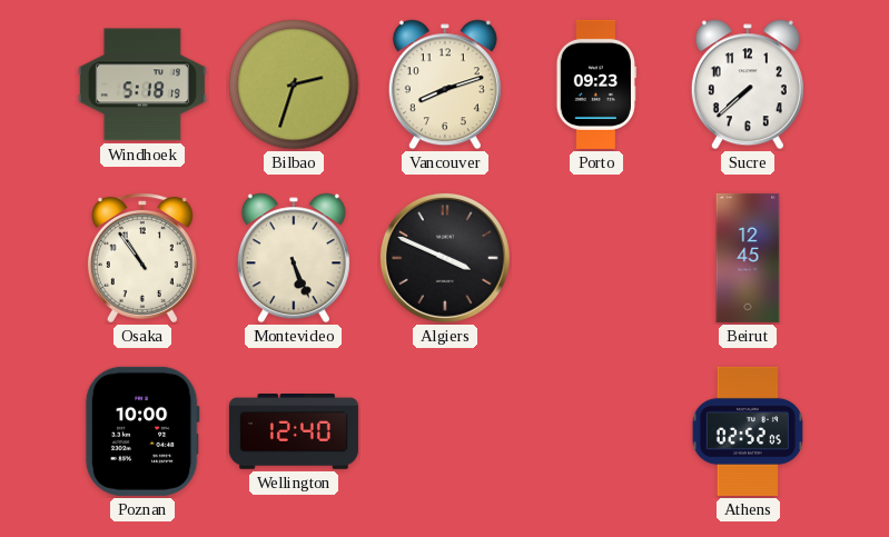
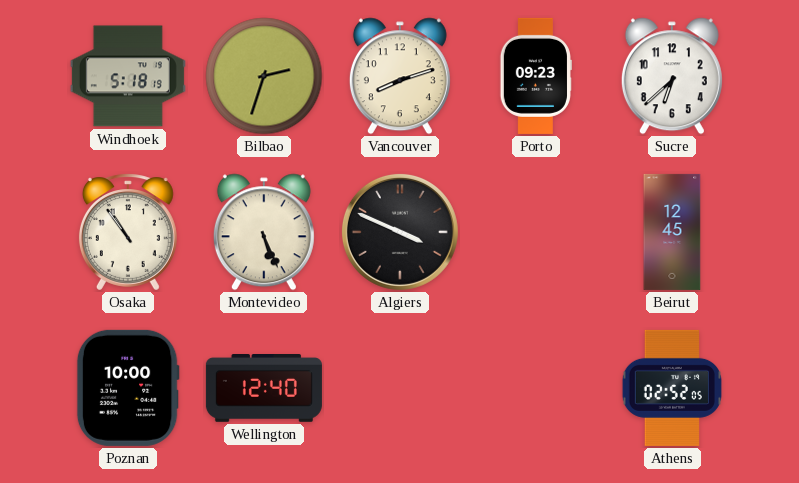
Sucre: 7:38 -> 6:38
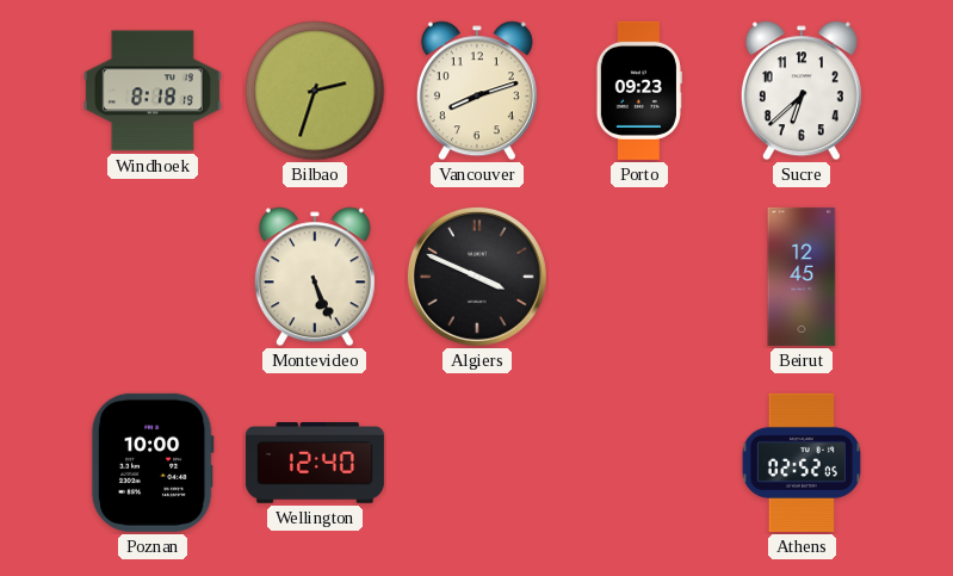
Windhoek: 5:18 -> 8:18
Osaka: 10:54 -> none
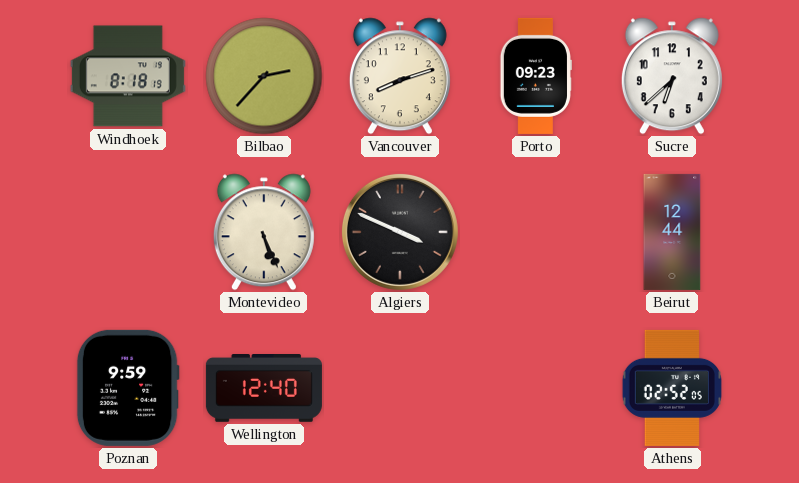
Bilbao: 2:33 -> 2:37
Beirut: 12:45 -> 12:44
Poznan: 10:00 -> 9:59
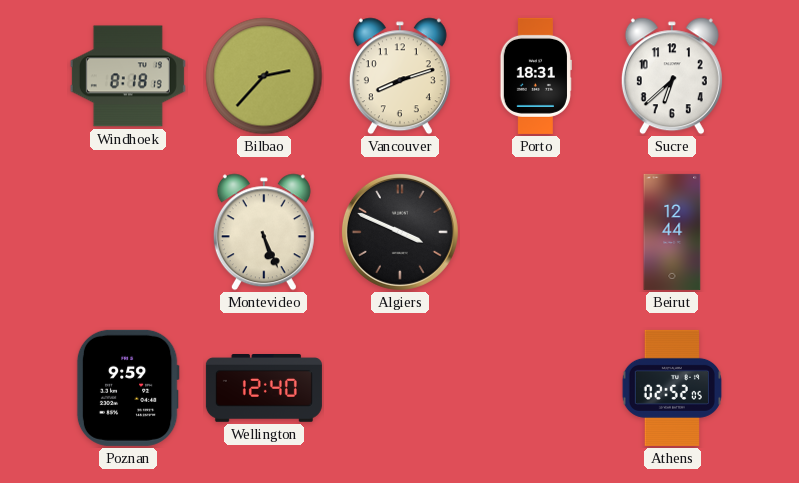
Porto: 09:23 -> 18:31
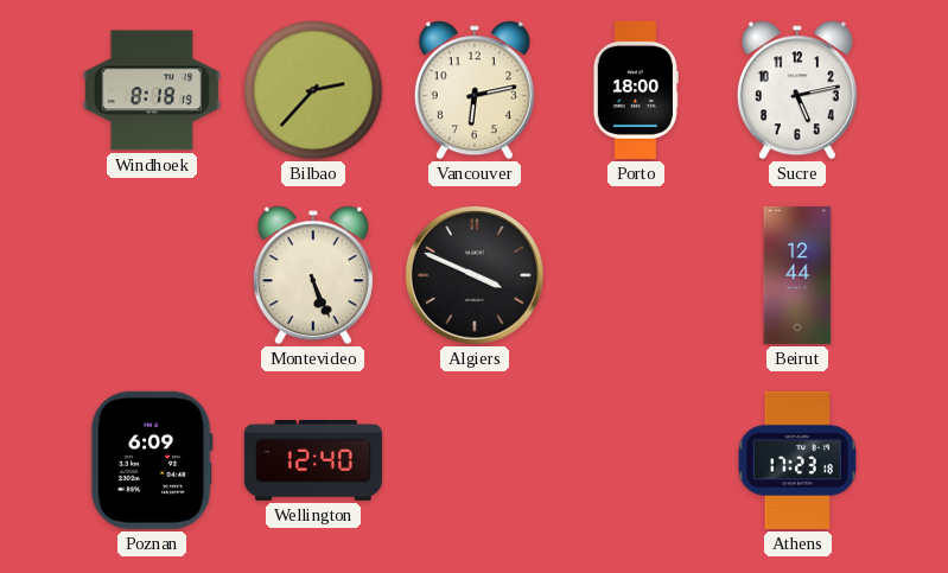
Vancouver: 8:12 -> 6:13
Porto: 18:31 -> 18:00
Sucre: 6:38 -> 5:13
Poznan: 9:59 -> 6:09
Athens: 02:52 -> 17:23
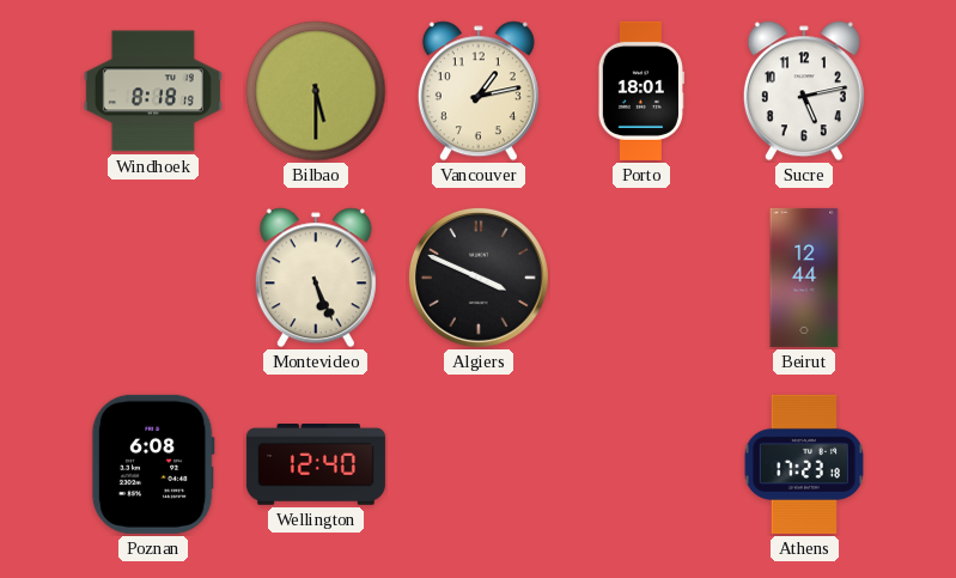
Bilbao: 2:37 -> 5:30
Vancouver: 6:13 -> 1:13
Porto: 18:00 -> 18:01
Poznan: 6:09 -> 6:08
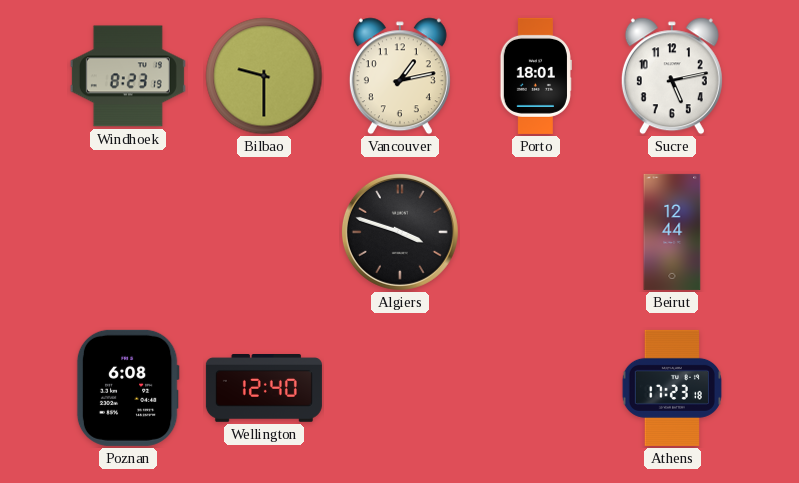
Windhoek: 8:18 -> 8:23
Bilbao: 5:30 -> 9:30
Montevideo: 5:26 -> none
Algiers: 3:49 -> 3:48
